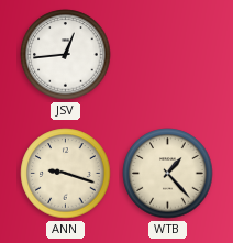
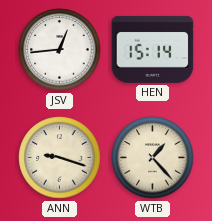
HEN: none -> 15:14
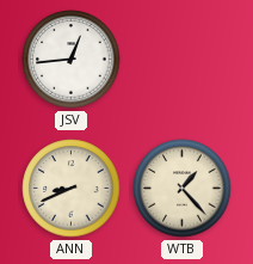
HEN: 15:14 -> none
ANN: 9:18 -> 8:41
